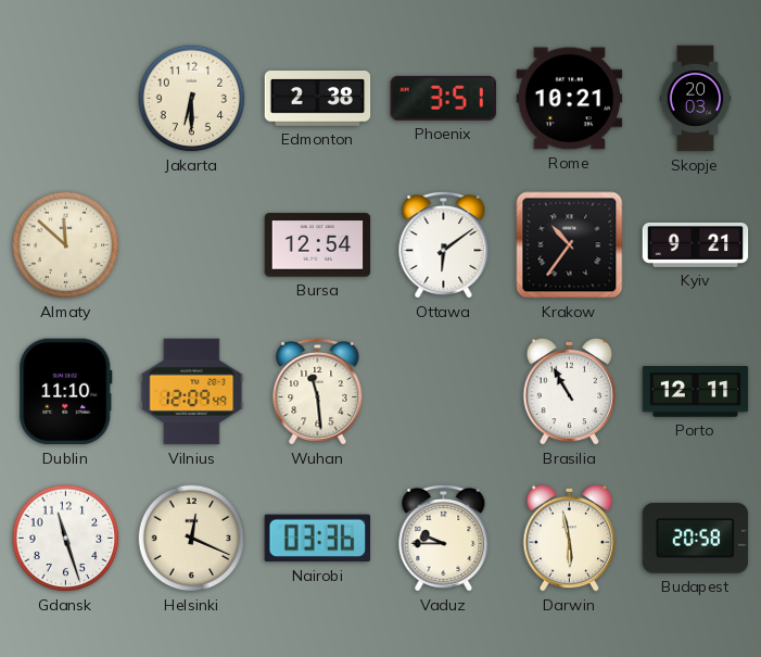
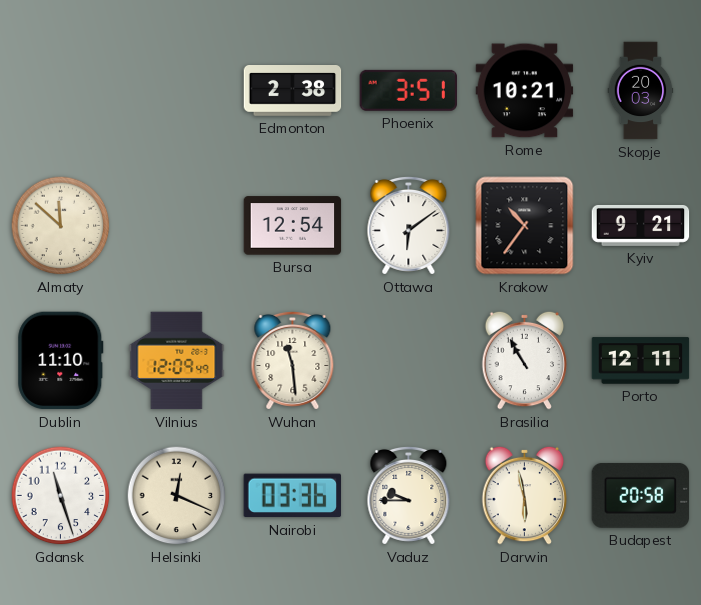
Jakarta: 6:30 -> none
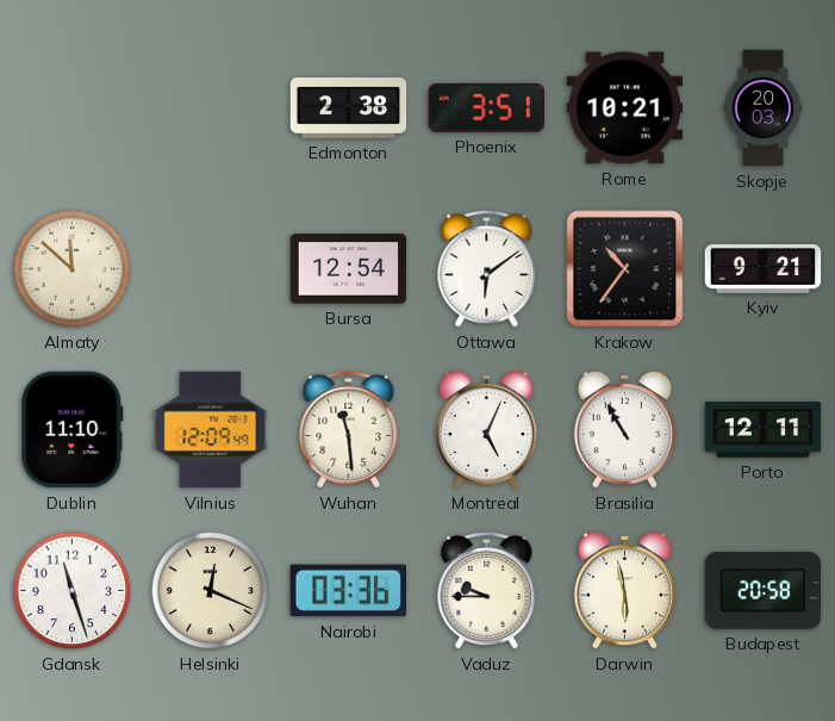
Montreal: none -> 5:04
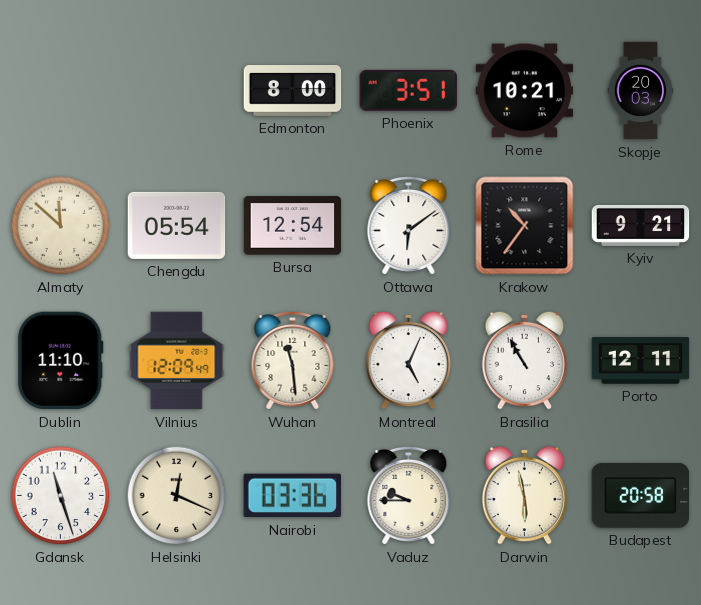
Edmonton: 2:38 -> 8:00
Chengdu: none -> 05:54
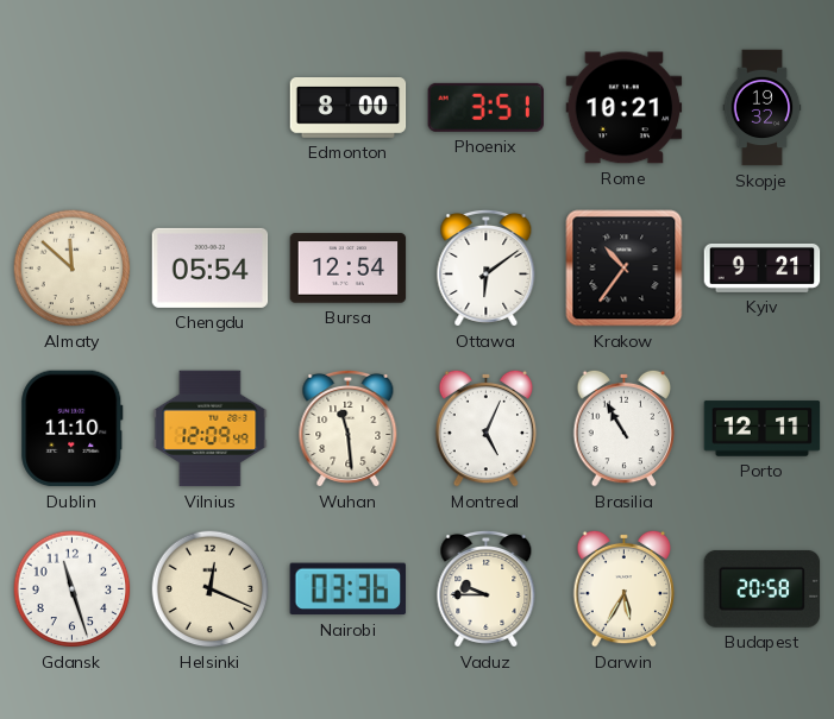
Skopje: 20:03 -> 19:32
Darwin: 5:58 -> 5:35
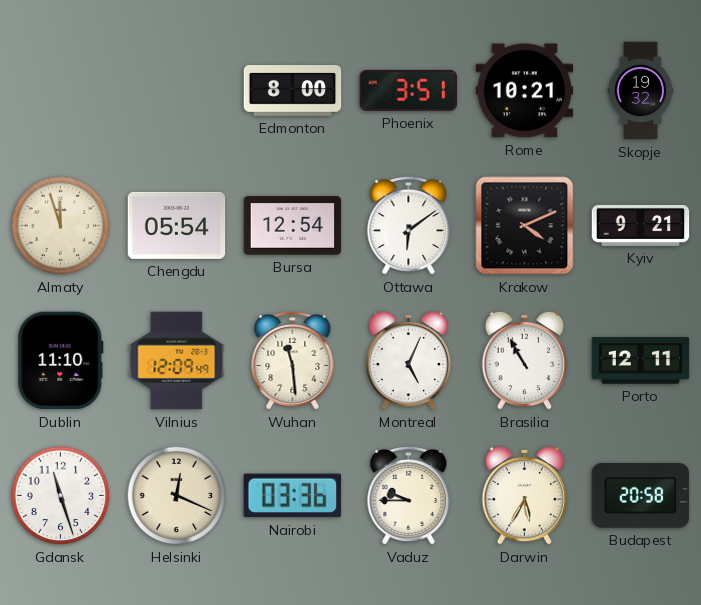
Almaty: 11:52 -> 11:57
Krakow: 10:36 -> 4:11
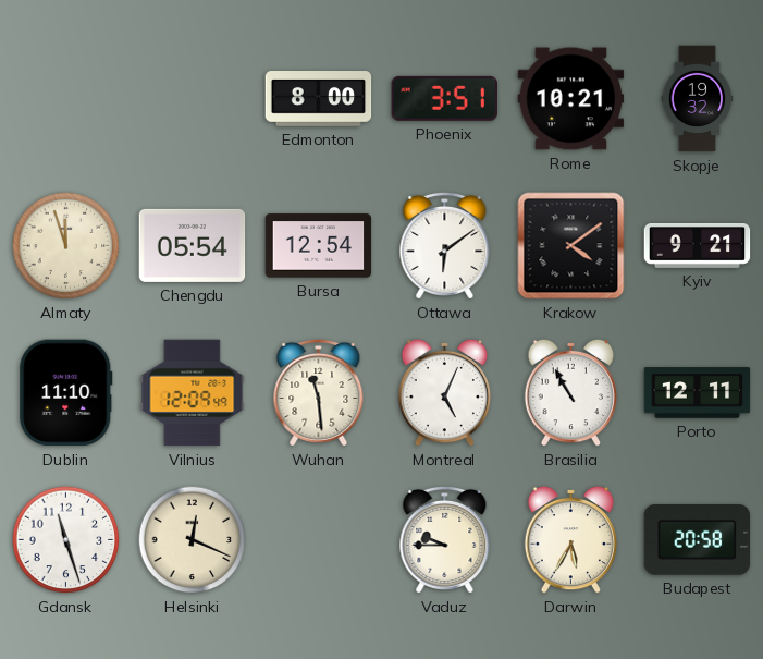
Krakow: 4:11 -> 4:09
Nairobi: 03:36 -> none
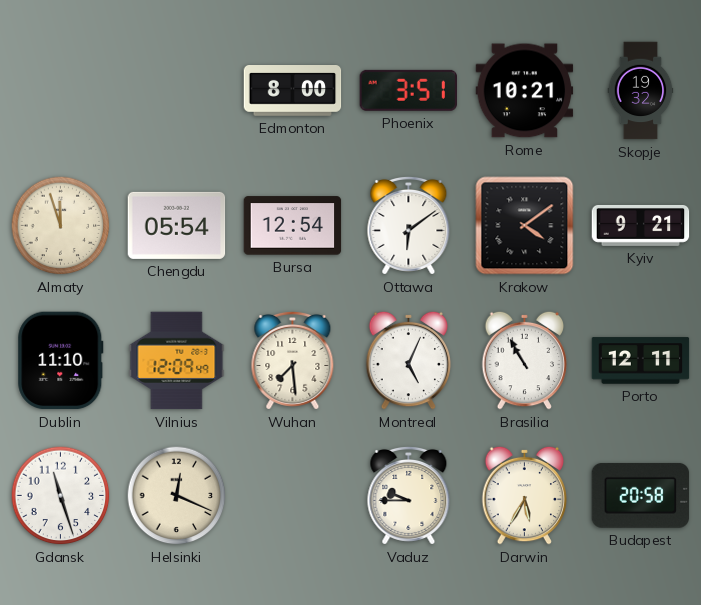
Wuhan: 11:29 -> 7:29
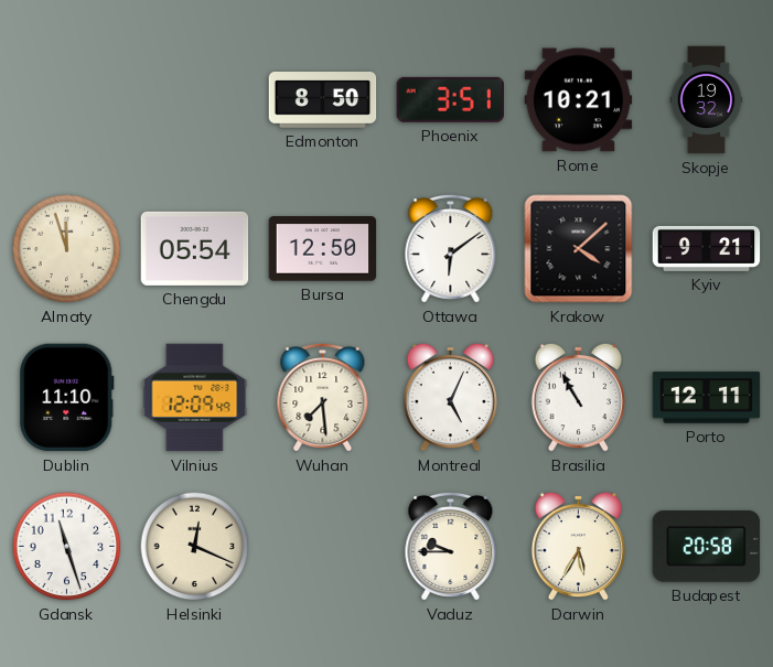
Edmonton: 8:00 -> 8:50
Bursa: 12:54 -> 12:50
Krakow: 4:09 -> 4:08
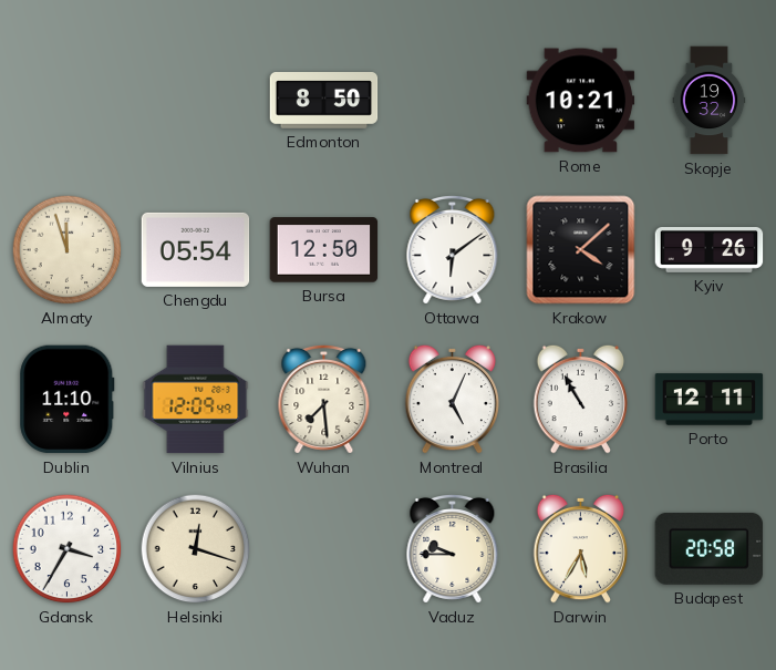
Phoenix: 3:51 -> none
Kyiv: 9:21 -> 9:26
Gdansk: 11:27 -> 3:35
Helsinki: 12:19 -> 12:18
